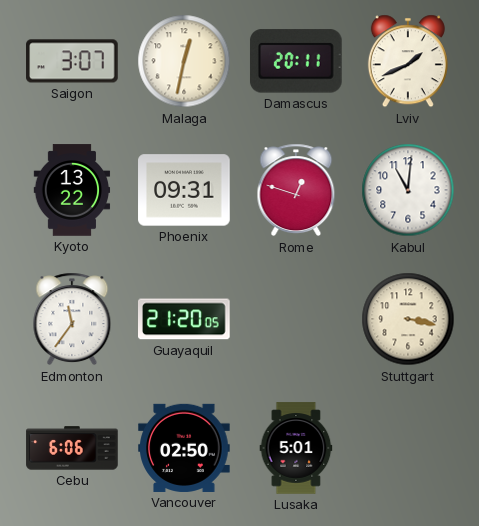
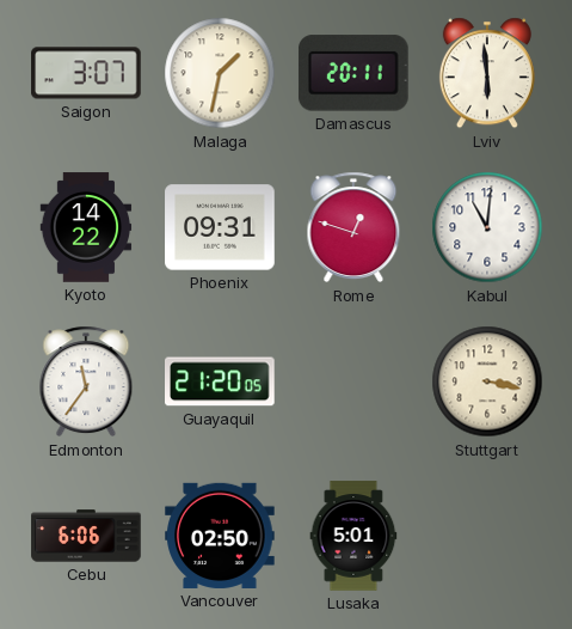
Malaga: 12:32 -> 1:32
Lviv: 1:41 -> 5:59
Kyoto: 13:22 -> 14:22
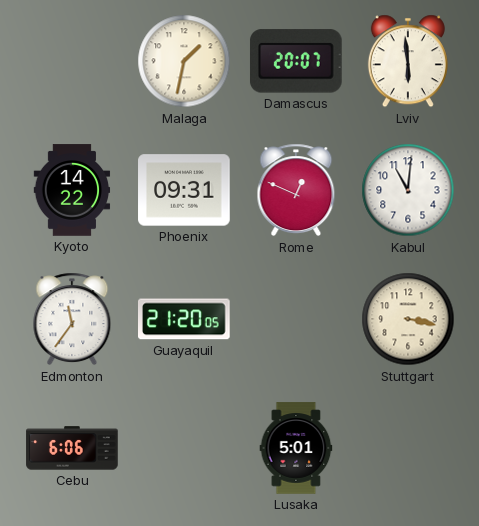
Saigon: 3:07 -> none
Damascus: 20:11 -> 20:07
Rome: 12:48 -> 12:49
Vancouver: 02:50 -> none
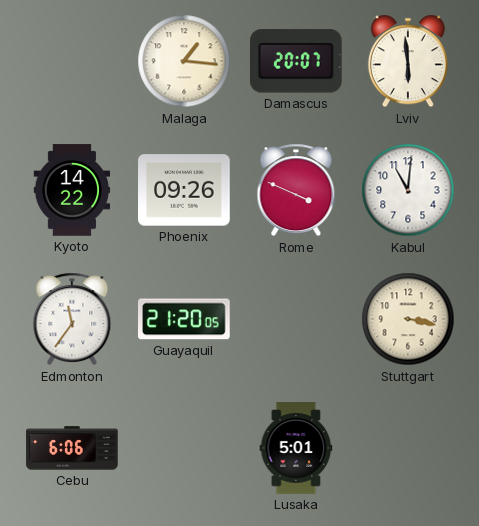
Malaga: 1:32 -> 1:16
Phoenix: 09:31 -> 09:26
Rome: 12:49 -> 3:49
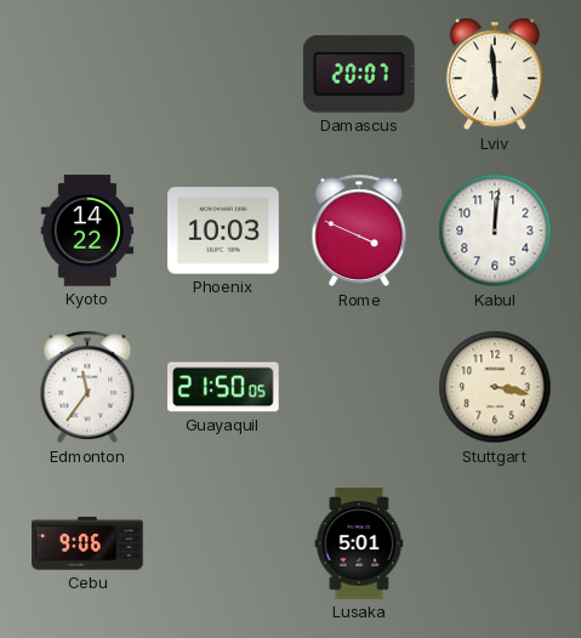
Malaga: 1:16 -> none
Phoenix: 09:26 -> 10:03
Kabul: 11:01 -> 12:01
Guayaquil: 21:20 -> 21:50
Cebu: 6:06 -> 9:06
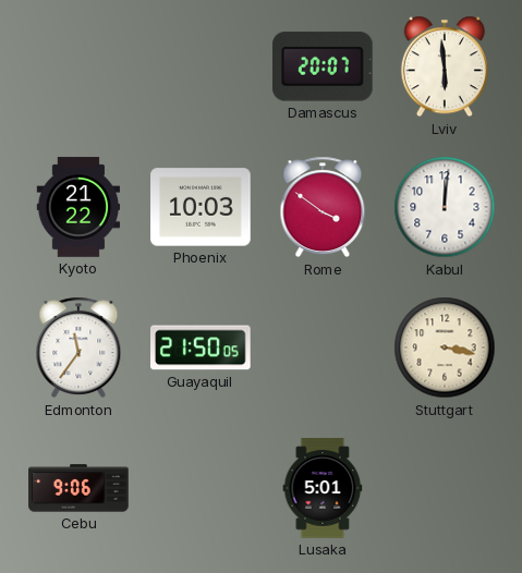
Kyoto: 14:22 -> 21:22
Rome: 3:49 -> 3:51
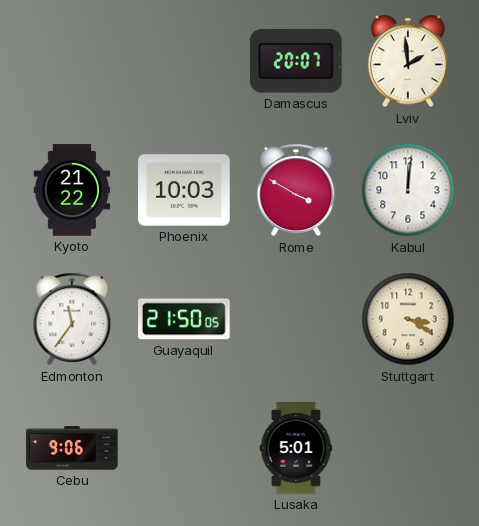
Lviv: 5:59 -> 1:59
Rome: 3:51 -> 3:50
Stuttgart: 3:17 -> 3:20
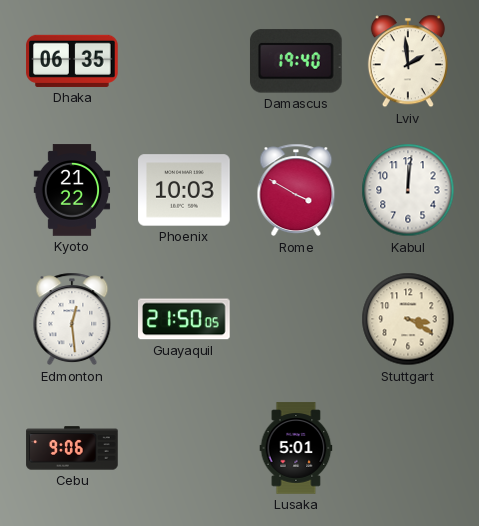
Dhaka: none -> 06:35
Damascus: 20:07 -> 19:40
Edmonton: 11:36 -> 12:29
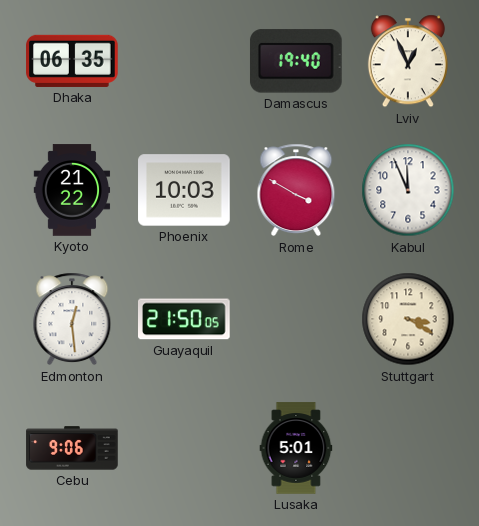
Lviv: 1:59 -> 12:56
Kabul: 12:01 -> 11:56
